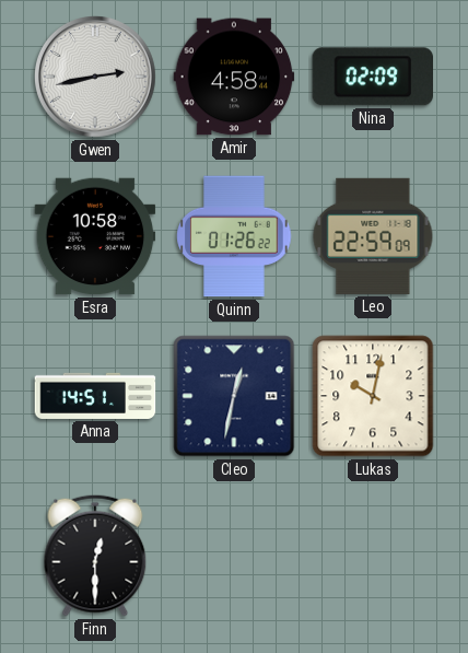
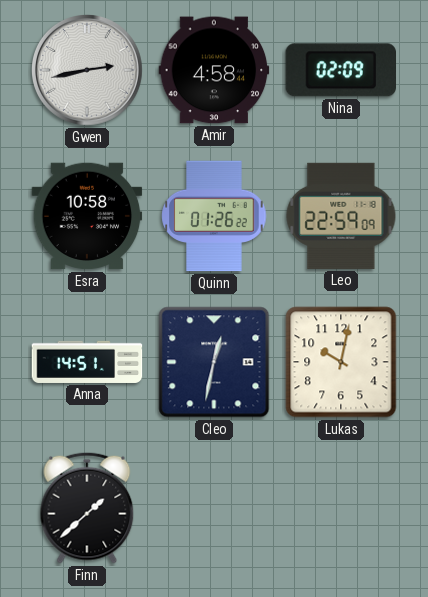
Finn: 12:30 -> 1:38
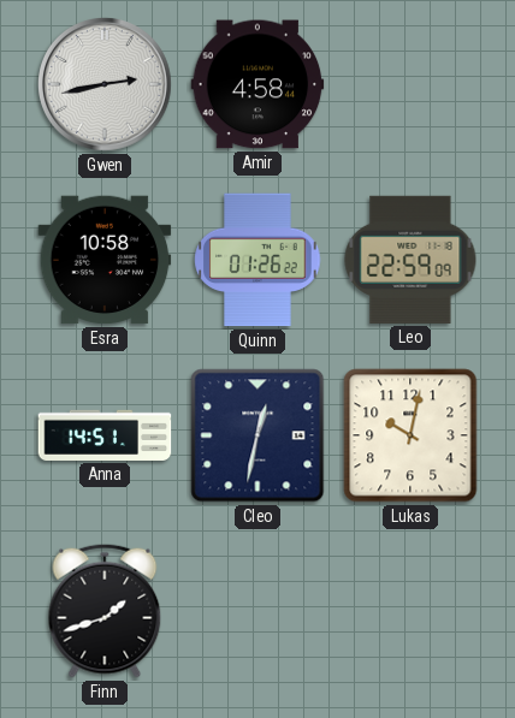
Nina: 02:09 -> none
Finn: 1:38 -> 1:42
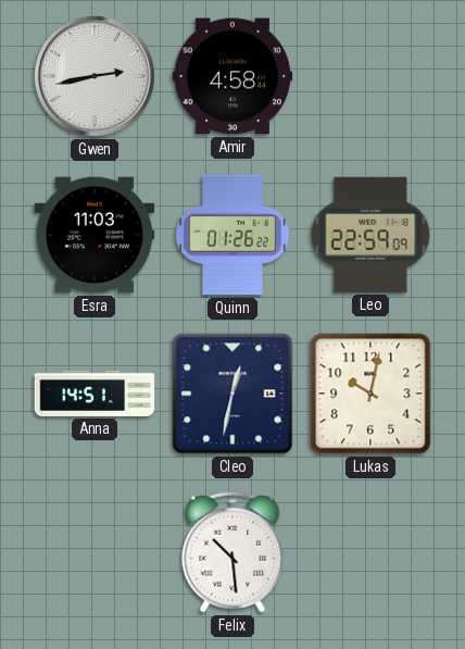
Esra: 10:58 -> 11:03
Finn: 1:42 -> none
Felix: none -> 10:29
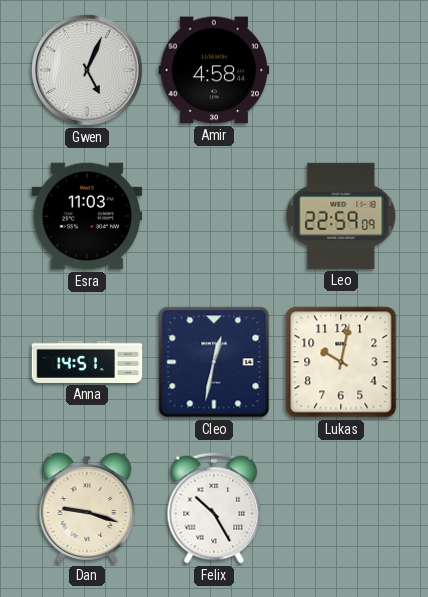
Gwen: 2:43 -> 5:04
Quinn: 01:26 -> none
Dan: none -> 9:18
Felix: 10:29 -> 10:25
